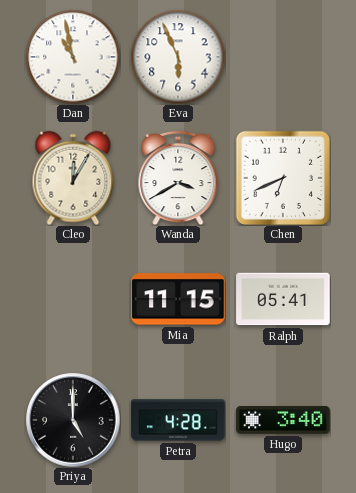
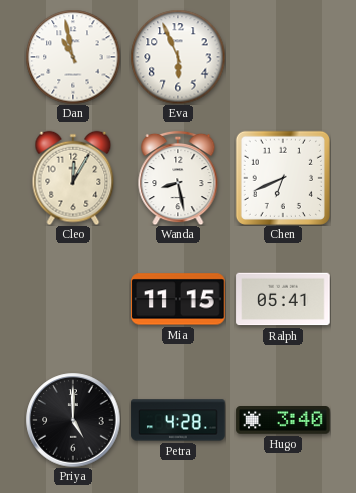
Wanda: 3:40 -> 8:28
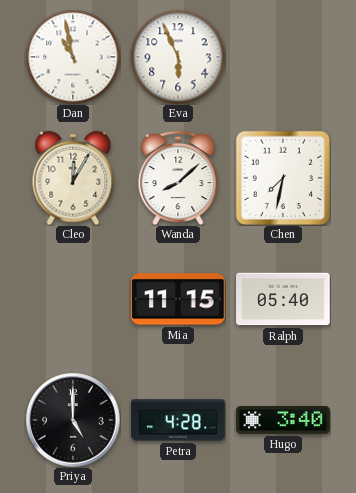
Wanda: 8:28 -> 8:08
Chen: 6:41 -> 7:32
Ralph: 05:41 -> 05:40
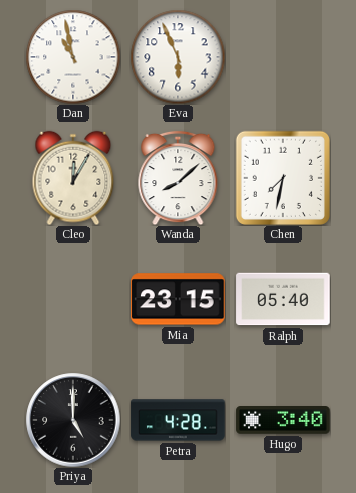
Mia: 11:15 -> 23:15
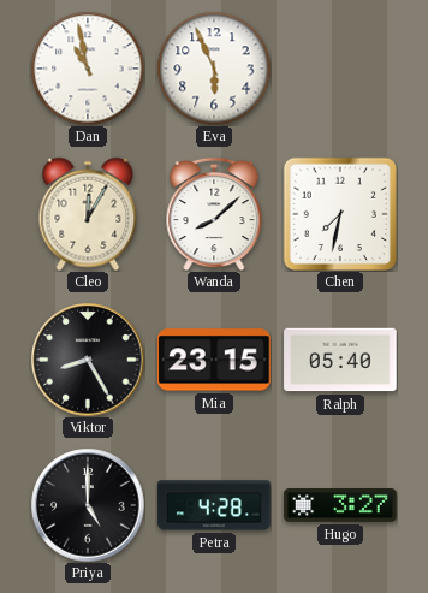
Viktor: none -> 8:25
Hugo: 3:40 -> 3:27
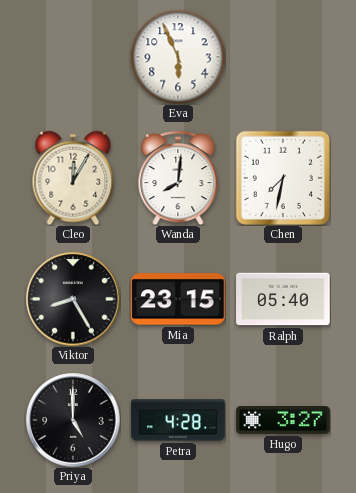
Dan: 10:58 -> none
Wanda: 8:08 -> 8:01
